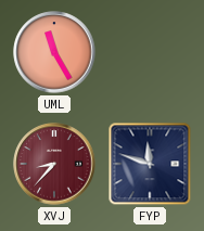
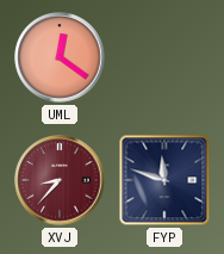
UML: 11:25 -> 12:21
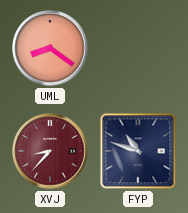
UML: 12:21 -> 8:21
FYP: 11:48 -> 10:48
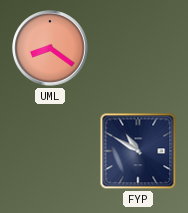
XVJ: 8:37 -> none
FYP: 10:48 -> 10:50
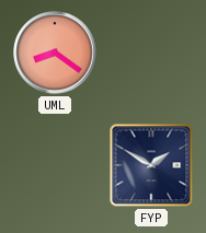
FYP: 10:50 -> 1:50
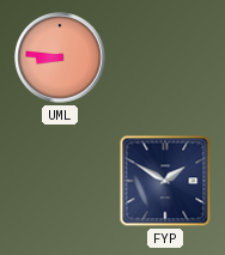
UML: 8:21 -> 8:46
